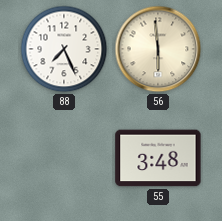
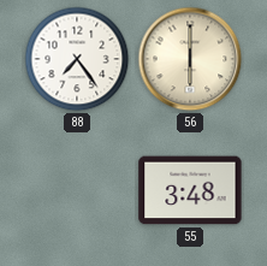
88: 7:26 -> 7:24
56: 5:59 -> 6:00
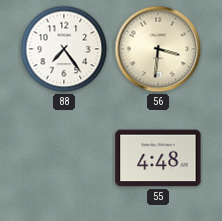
56: 6:00 -> 3:31
55: 3:48 -> 4:48
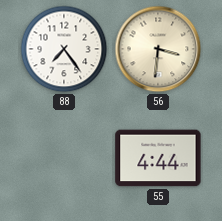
55: 4:48 -> 4:44
